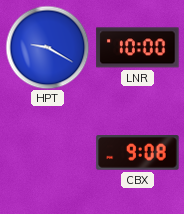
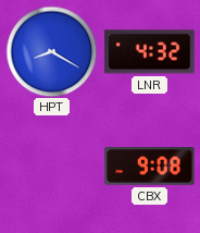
HPT: 9:20 -> 8:20
LNR: 10:00 -> 4:32
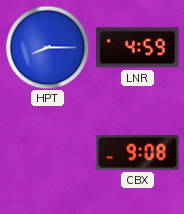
HPT: 8:20 -> 8:15
LNR: 4:32 -> 4:59
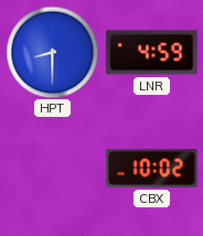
HPT: 8:15 -> 8:30
CBX: 9:08 -> 10:02
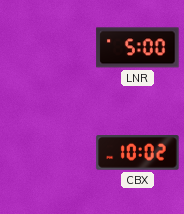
HPT: 8:30 -> none
LNR: 4:59 -> 5:00
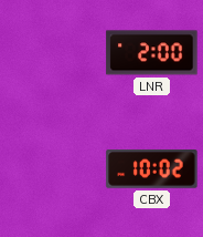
LNR: 5:00 -> 2:00
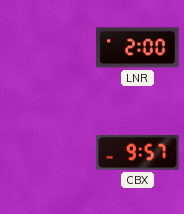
CBX: 10:02 -> 9:57
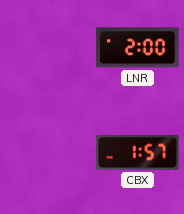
CBX: 9:57 -> 1:57
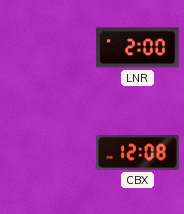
CBX: 1:57 -> 12:08
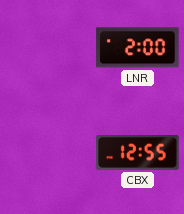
CBX: 12:08 -> 12:55
